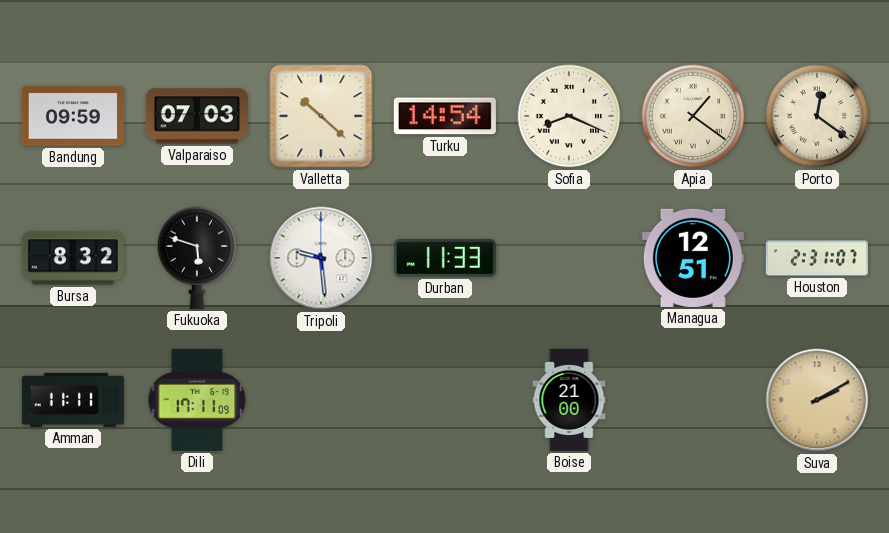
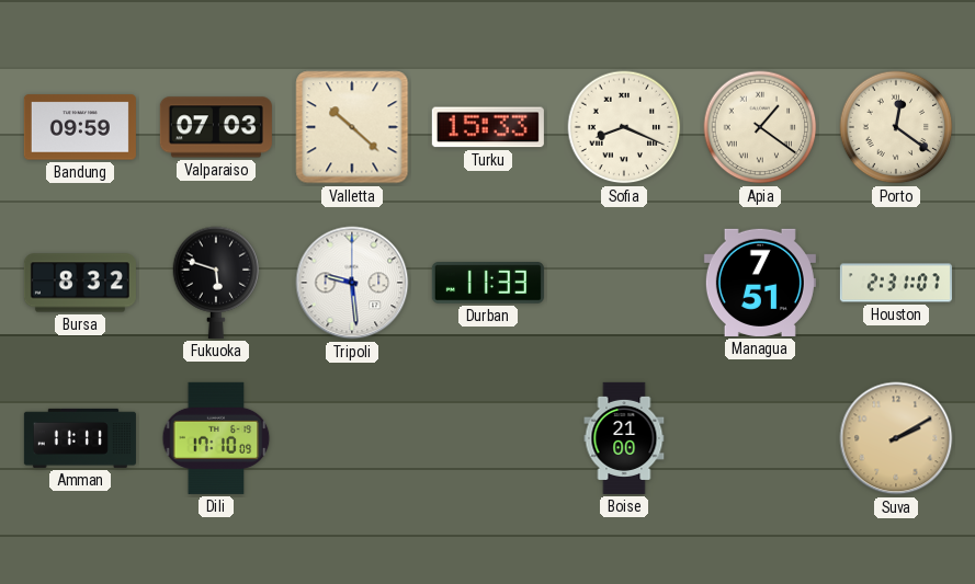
Turku: 14:54 -> 15:33
Managua: 12:51 -> 7:51
Dili: 17:11 -> 17:10
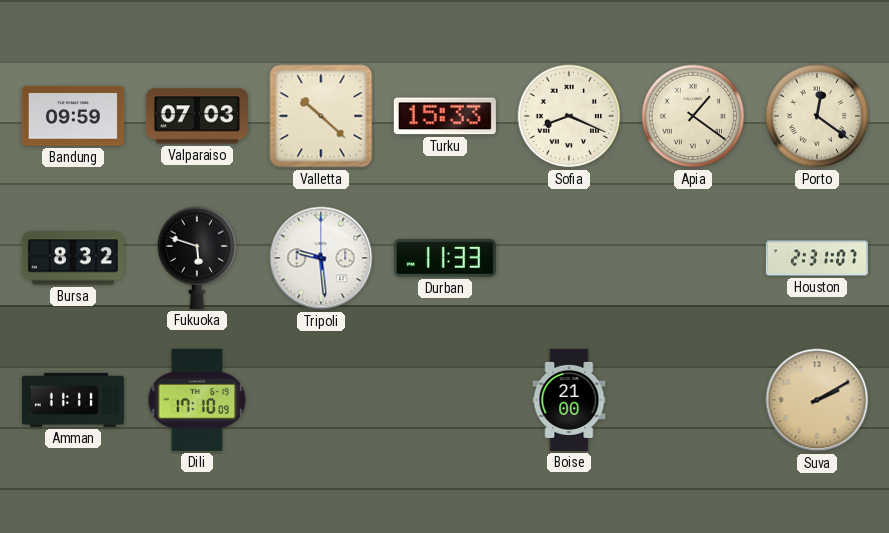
Managua: 7:51 -> none
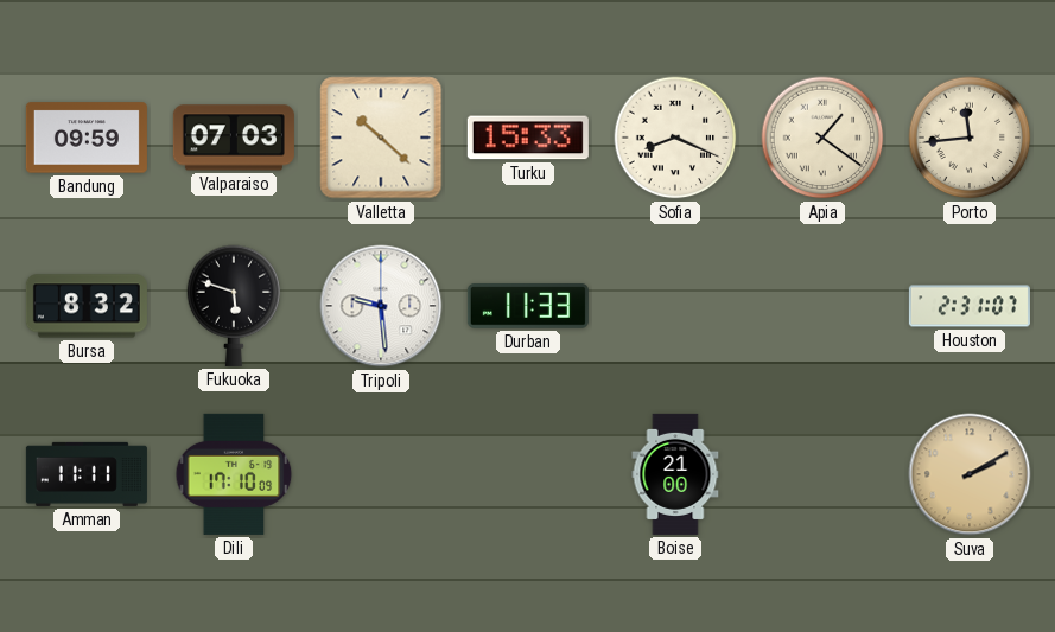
Porto: 12:21 -> 11:44
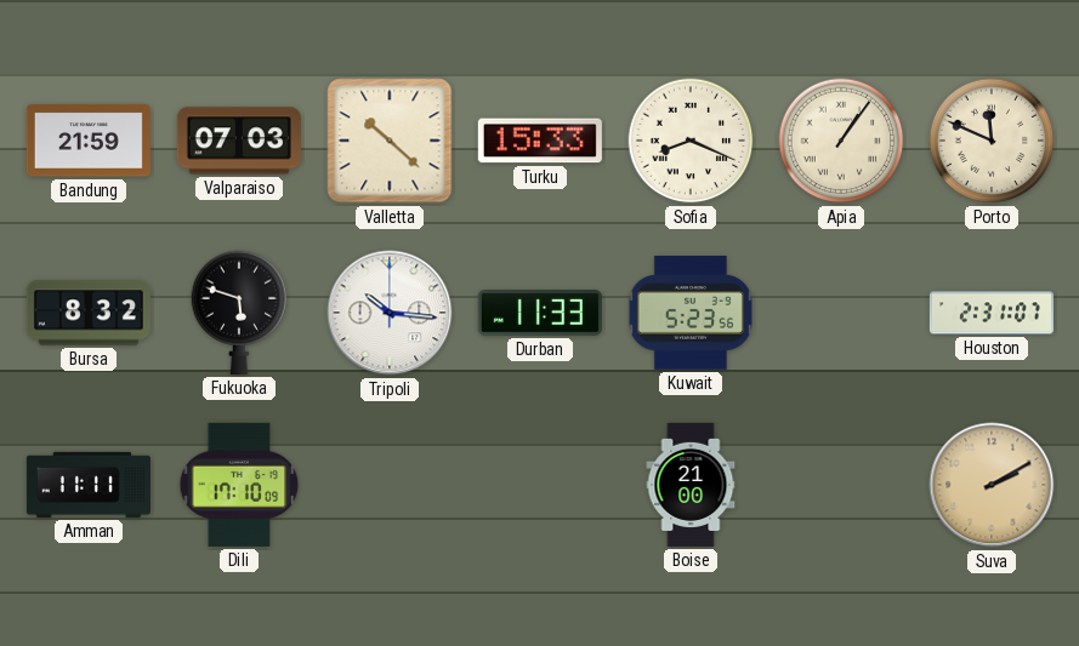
Bandung: 09:59 -> 21:59
Apia: 1:21 -> 1:06
Porto: 11:44 -> 11:49
Tripoli: 9:29 -> 10:16
Kuwait: none -> 5:23
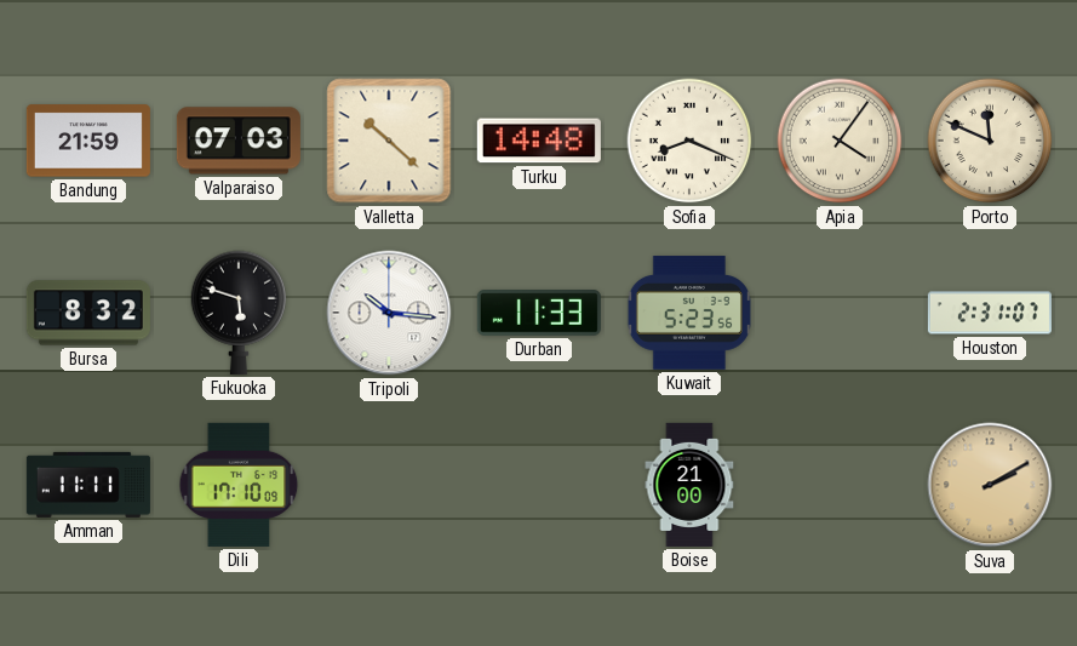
Turku: 15:33 -> 14:48
Apia: 1:06 -> 4:06
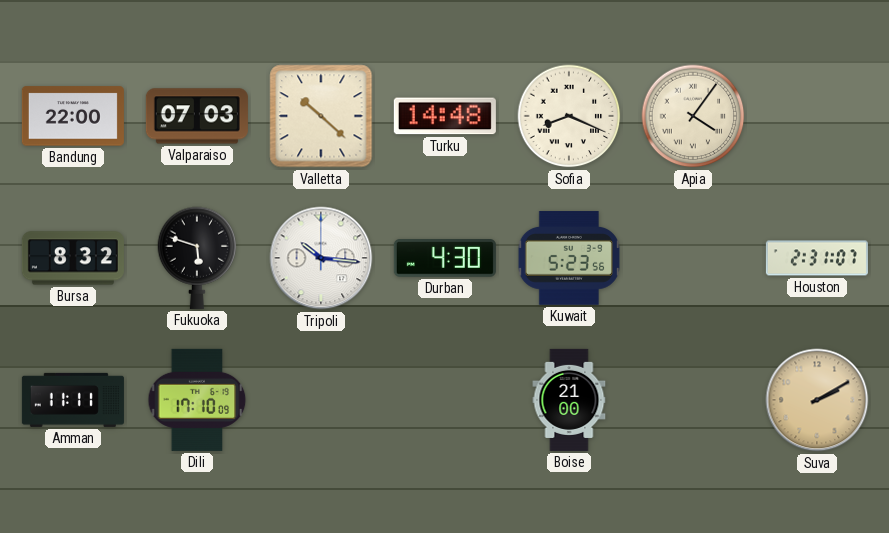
Bandung: 21:59 -> 22:00
Porto: 11:49 -> none
Durban: 11:33 -> 4:30
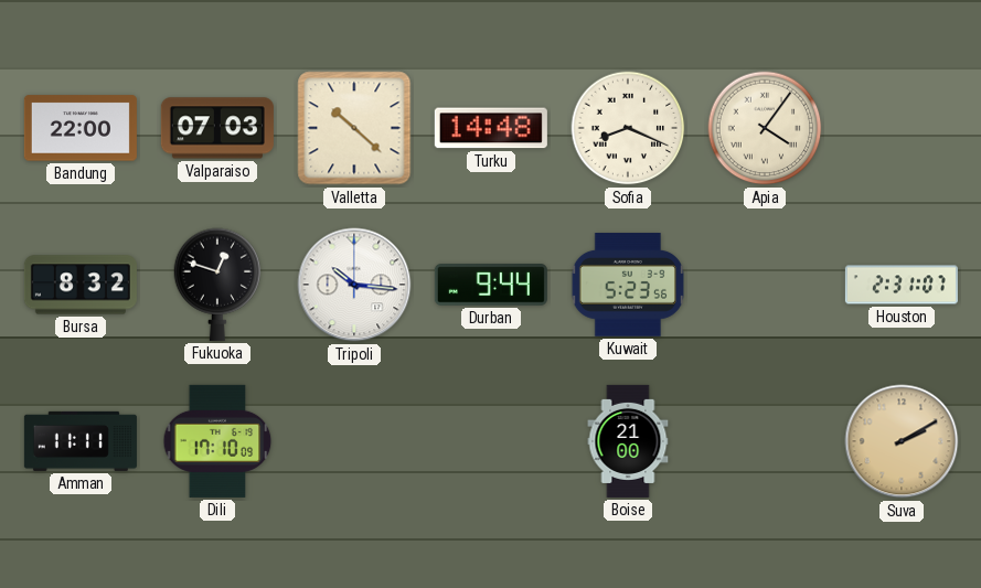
Fukuoka: 5:48 -> 12:48
Durban: 4:30 -> 9:44
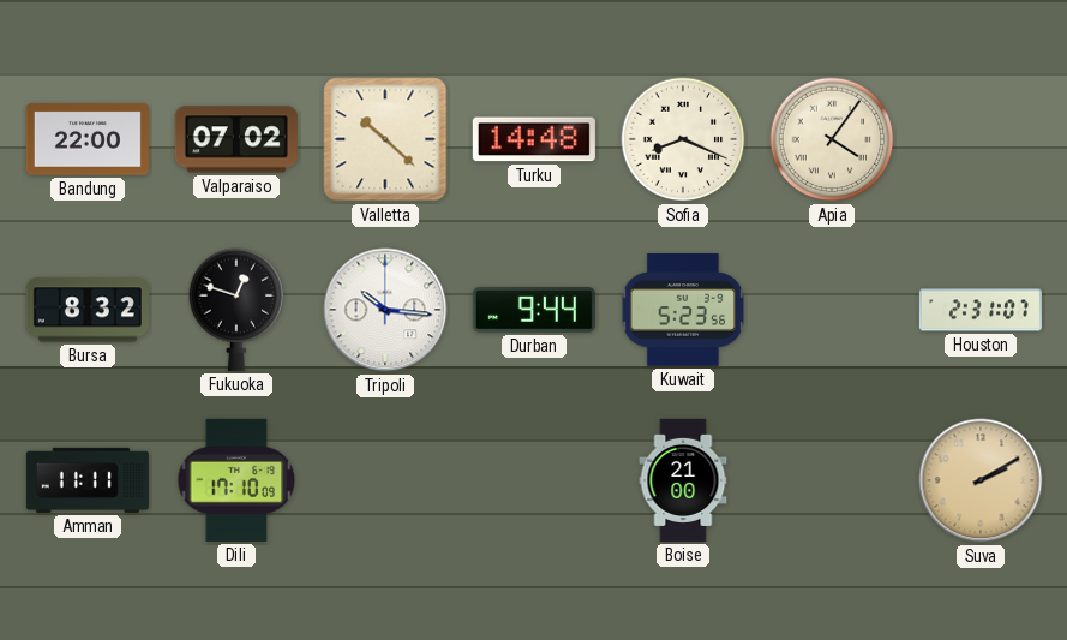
Valparaiso: 07:03 -> 07:02
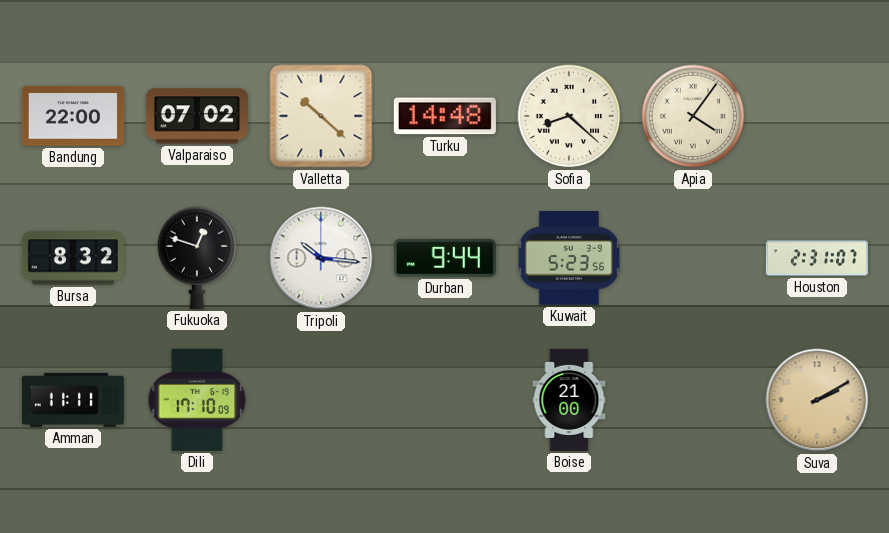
Sofia: 8:19 -> 8:22
